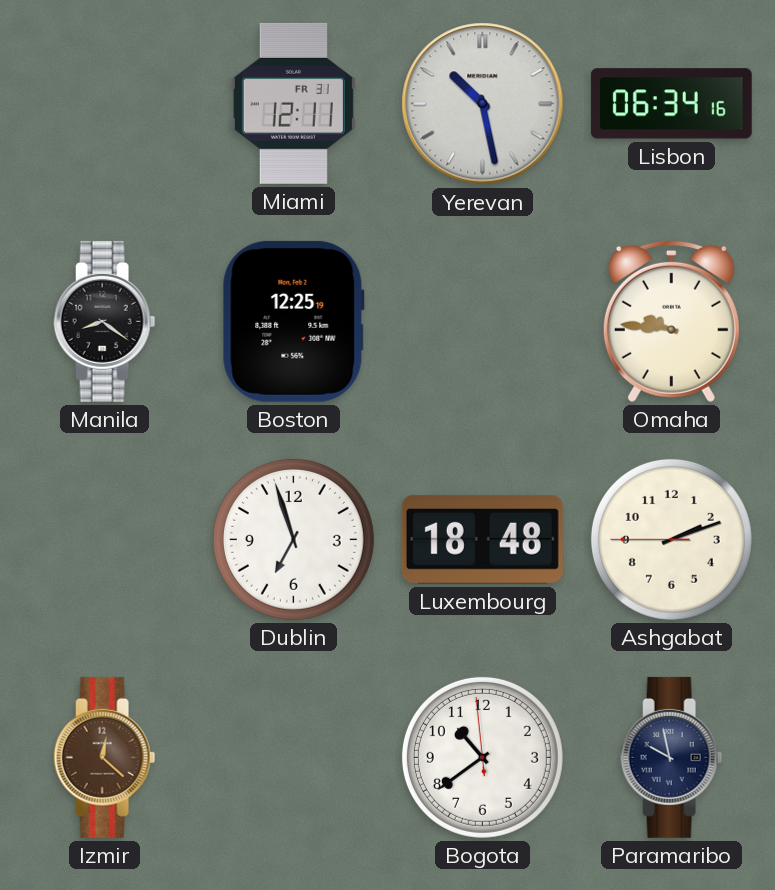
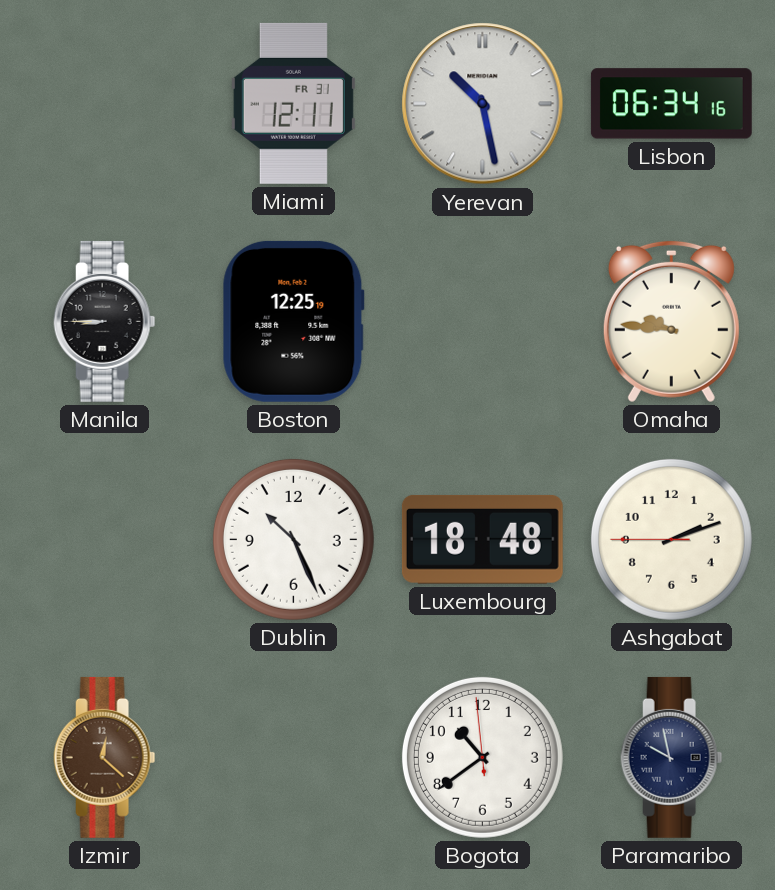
Manila: 8:21 -> 8:45
Dublin: 6:57 -> 10:26
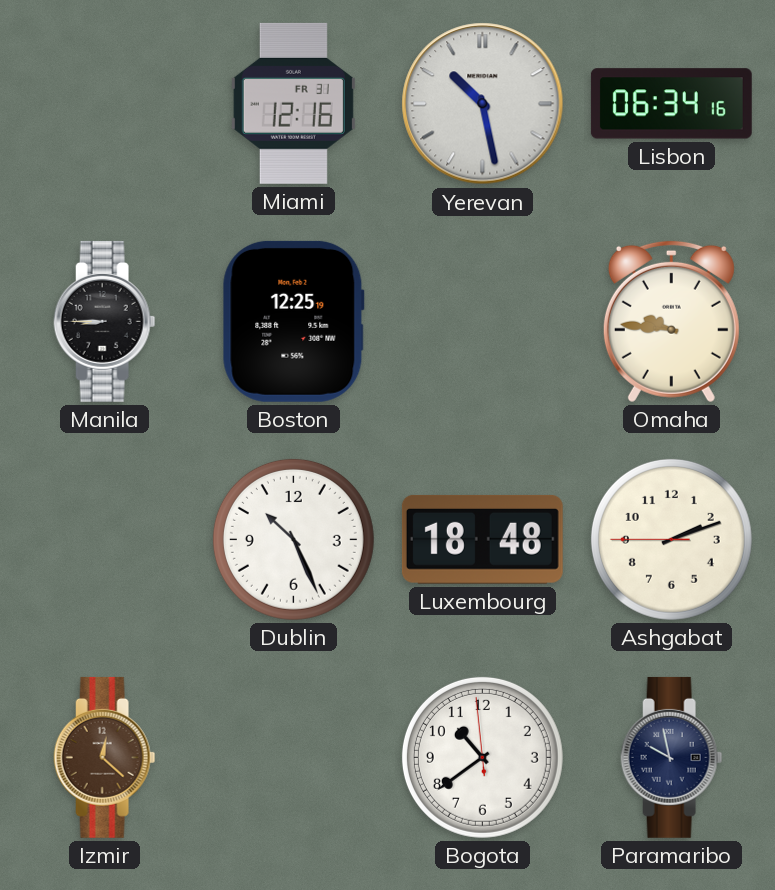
Miami: 12:11 -> 12:16
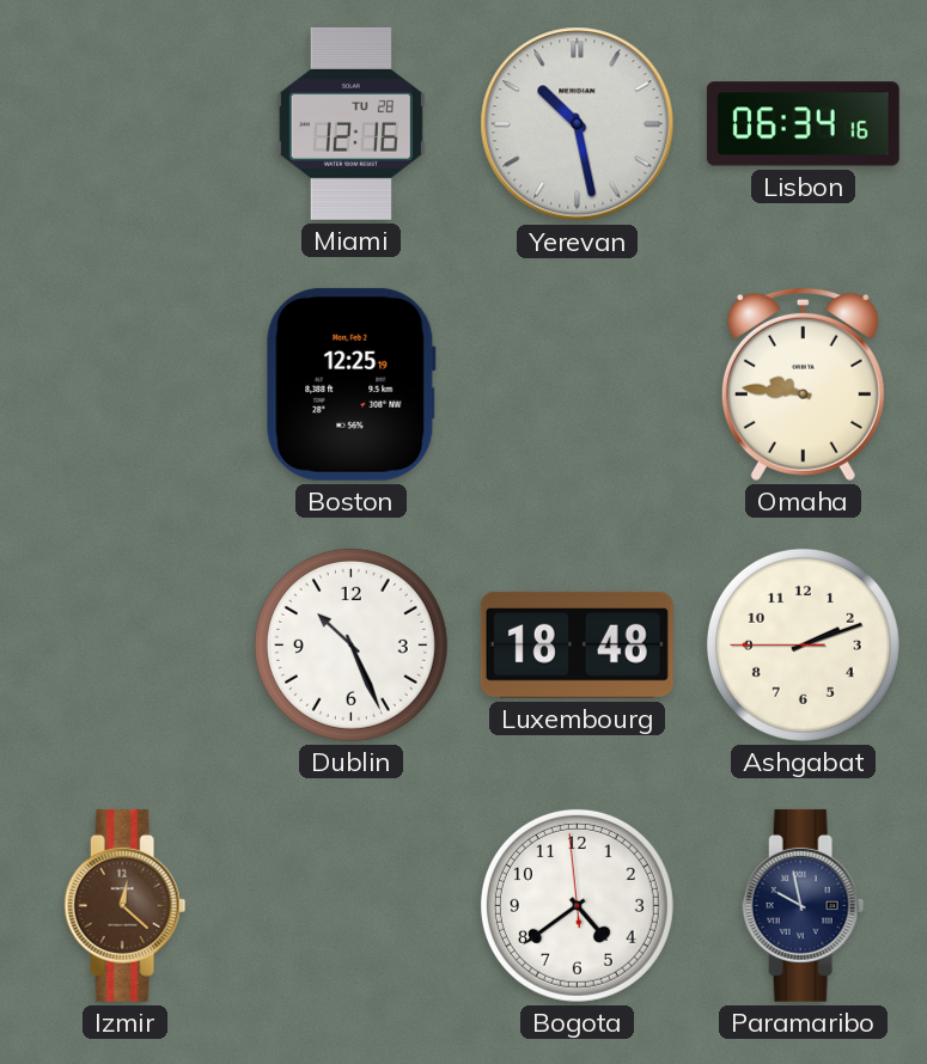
Miami date: FR 31 -> TU 28
Manila: 8:45 -> none
Bogota: 10:38 -> 4:38
